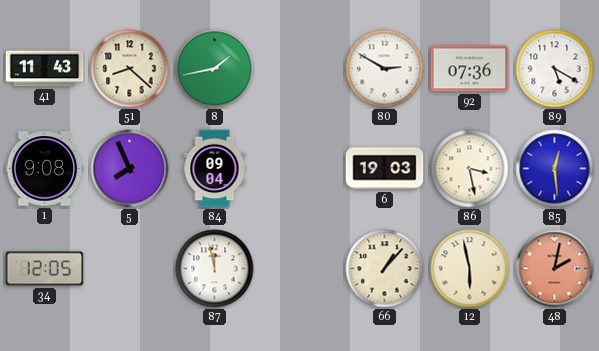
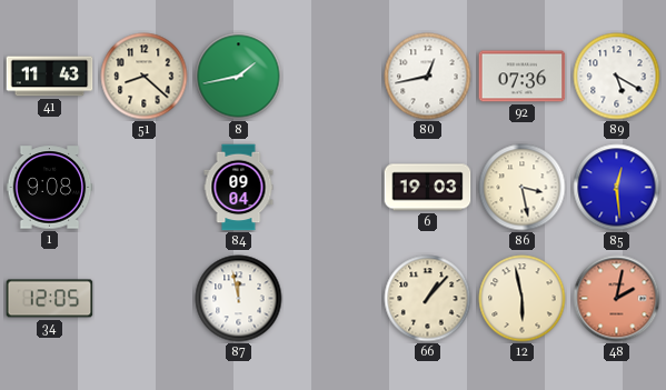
80: 2:50 -> 12:43
5: 7:56 -> none
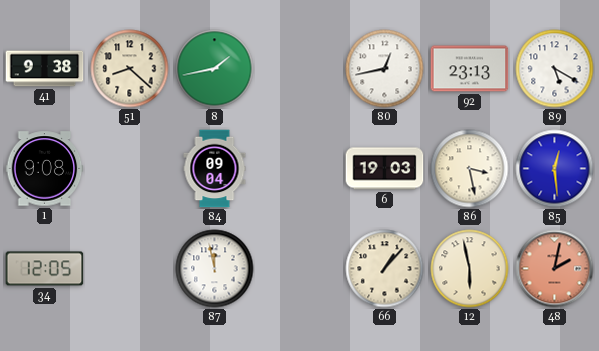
41: 11:43 -> 9:38
92: 07:36 -> 23:13
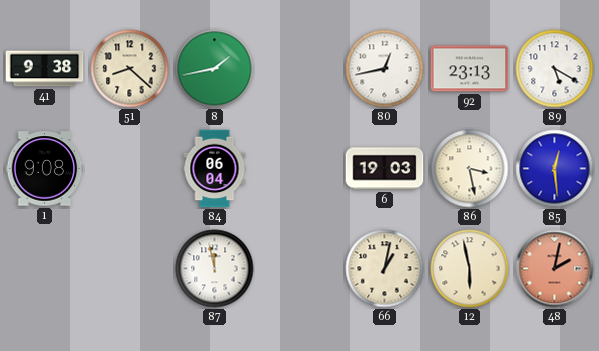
84: 09:04 -> 06:04
34: 12:05 -> none
66: 1:07 -> 1:02
